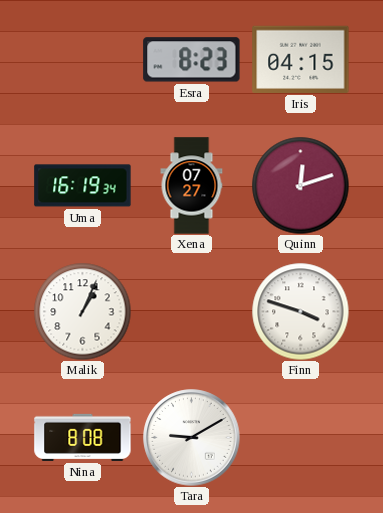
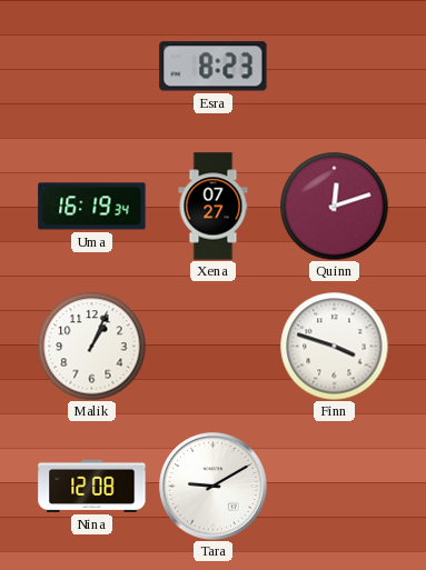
Iris: 04:15 -> none
Nina: 8:08 -> 12:08
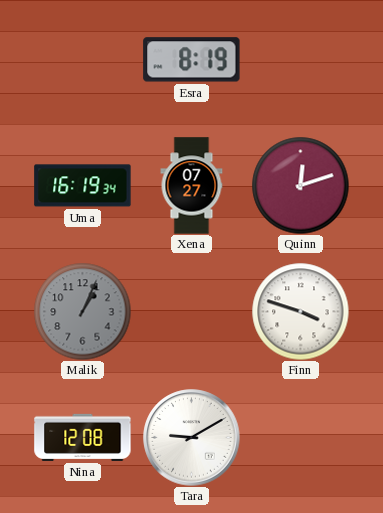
Esra: 8:23 -> 8:19
Malik dial: white -> grey
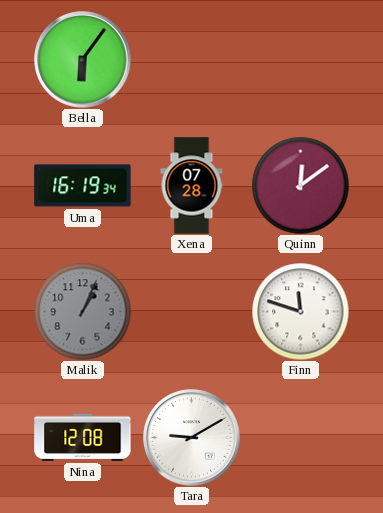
Bella: none -> 6:06
Esra: 8:19 -> none
Xena: 07:27 -> 07:28
Quinn: 12:12 -> 12:09
Finn: 3:48 -> 11:48
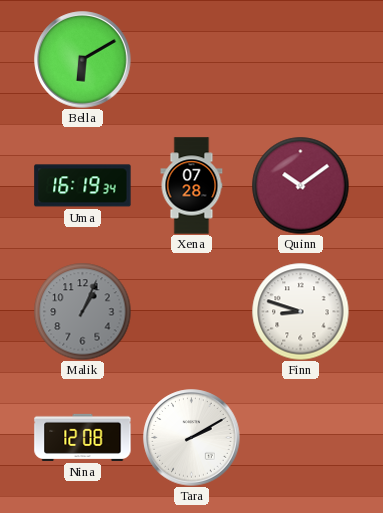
Bella: 6:06 -> 6:10
Quinn: 12:09 -> 10:09
Finn: 11:48 -> 8:48
Tara: 9:10 -> 2:10
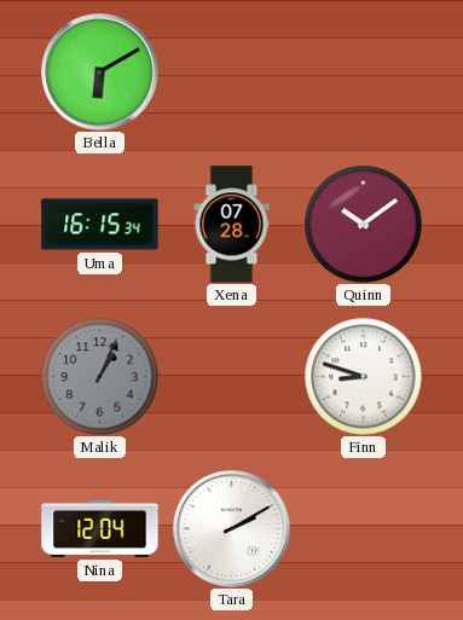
Uma: 16:19 -> 16:15
Nina: 12:08 -> 12:04
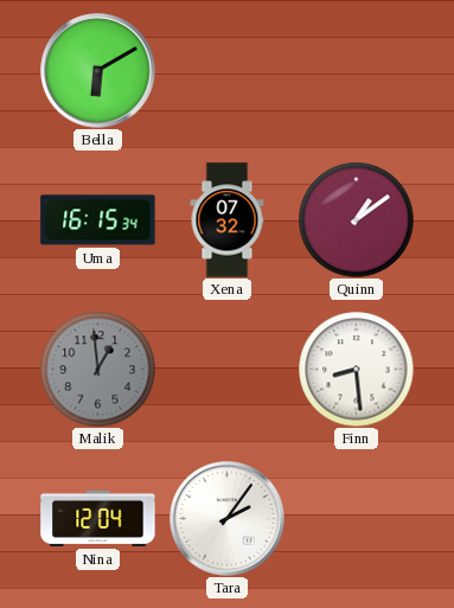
Xena: 07:28 -> 07:32
Quinn: 10:09 -> 1:09
Malik: 1:04 -> 12:59
Finn: 8:48 -> 8:29
Tara: 2:10 -> 2:06
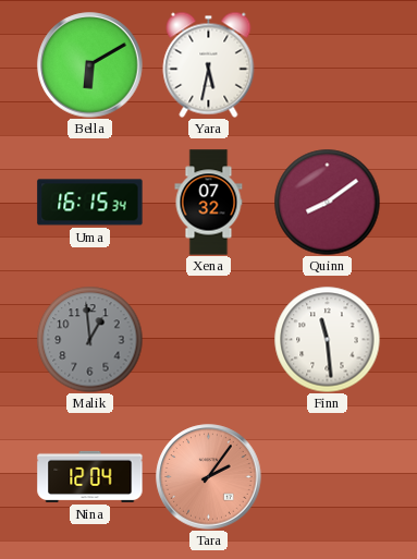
Yara: none -> 5:32
Quinn: 1:09 -> 8:09
Finn: 8:29 -> 11:29
Tara dial: white -> salmon
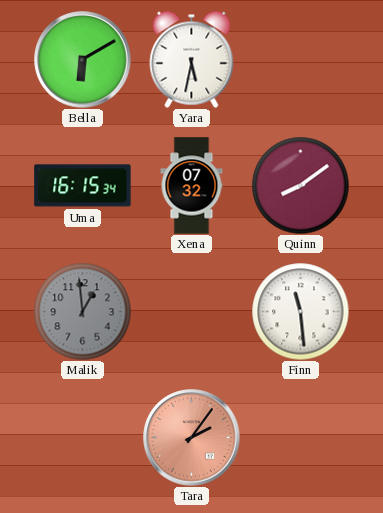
Nina: 12:04 -> none
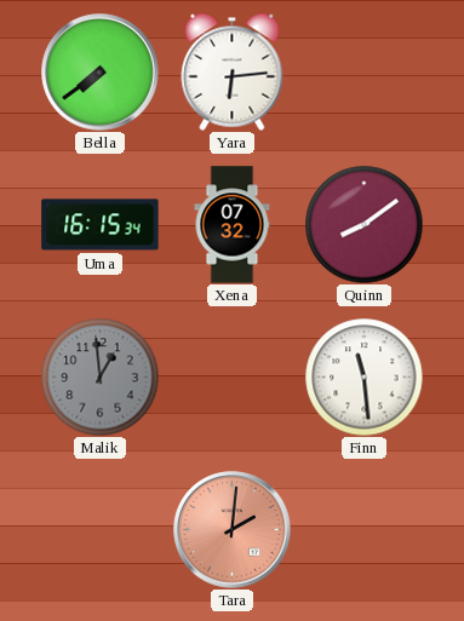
Bella: 6:10 -> 7:39
Yara: 5:32 -> 6:14
Tara: 2:06 -> 2:01
